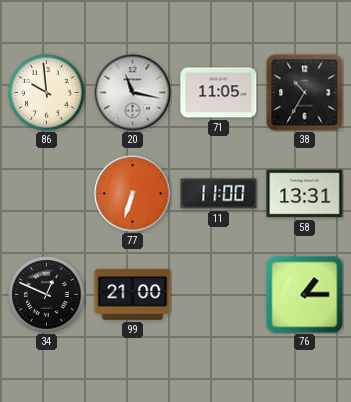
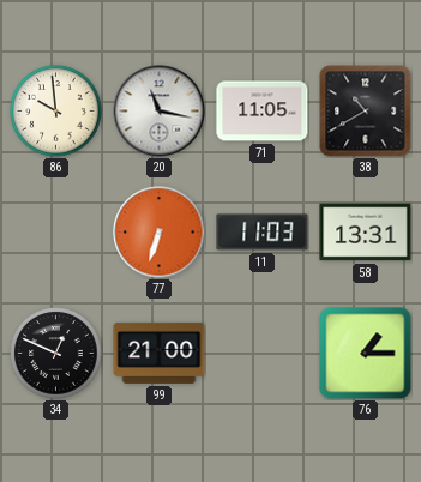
38: 10:35 -> 10:40
11: 11:00 -> 11:03
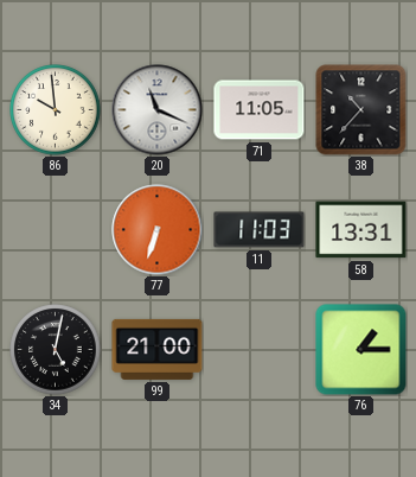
20: 11:17 -> 11:19
38: 10:40 -> 10:37
34: 12:49 -> 5:02
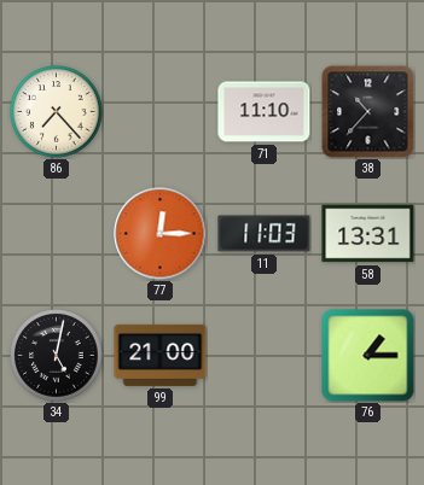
86: 9:59 -> 7:23
20: 11:19 -> none
71: 11:05 -> 11:10
77: 6:33 -> 12:15
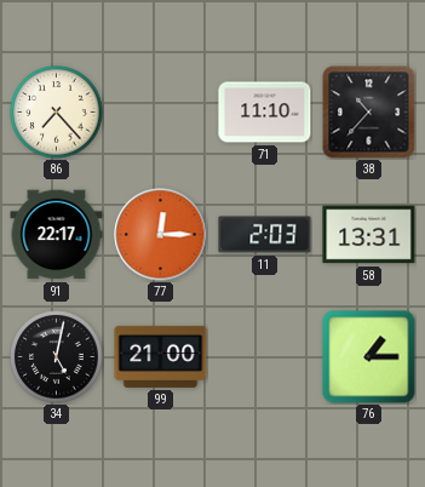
91: none -> 22:17
11: 11:03 -> 2:03
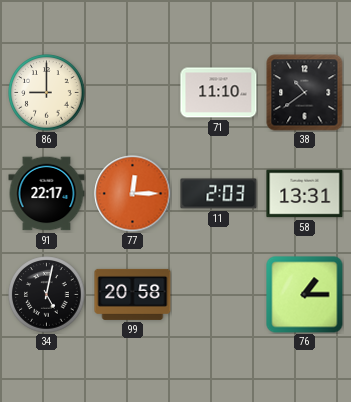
86: 7:23 -> 9:00
38: 10:37 -> 10:39
99: 21:00 -> 20:58
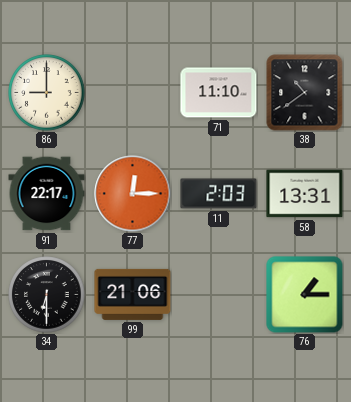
34: 5:02 -> 6:30
99: 20:58 -> 21:06
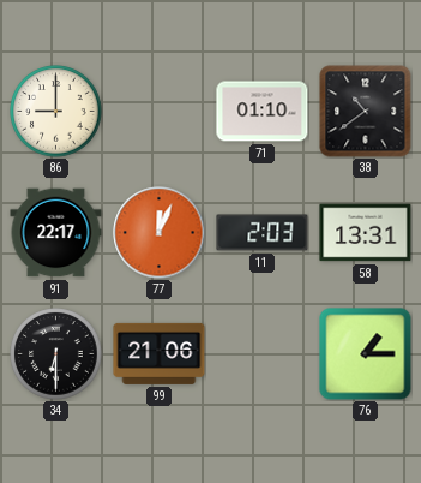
71: 11:10 -> 01:10
77: 12:15 -> 12:04
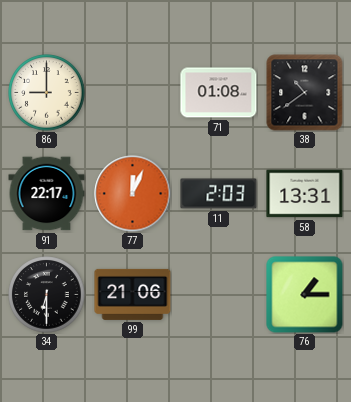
71: 01:10 -> 01:08
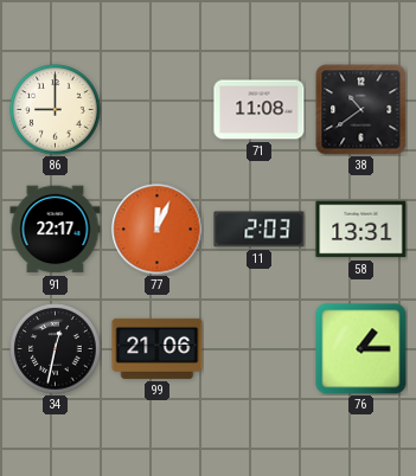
71: 01:08 -> 11:08
34: 6:30 -> 12:32
